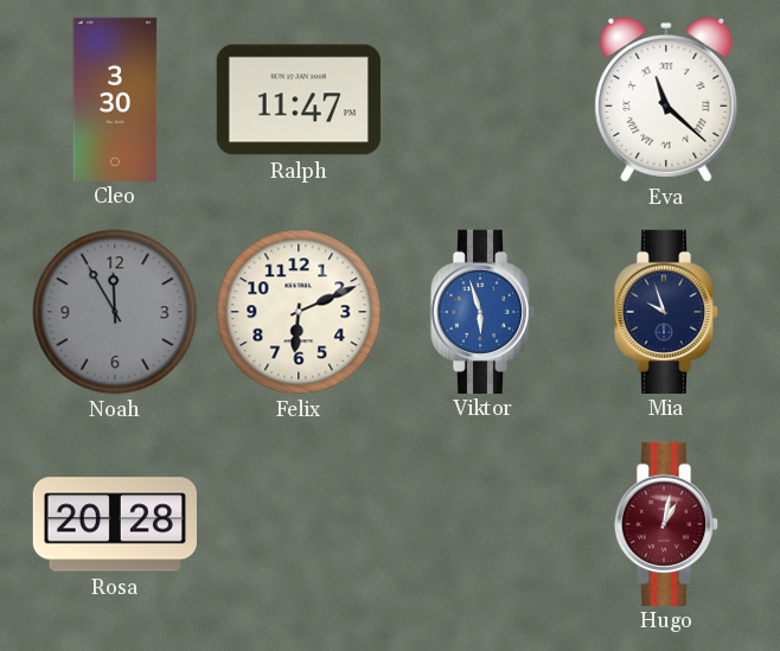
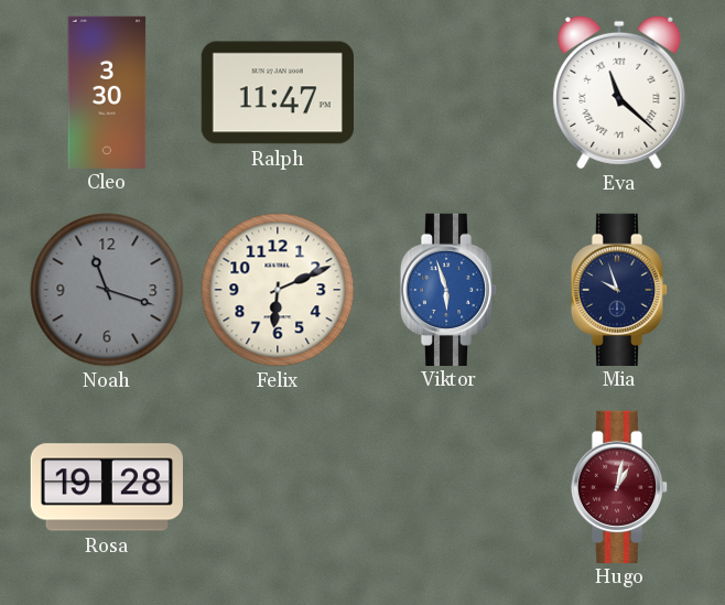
Noah: 11:55 -> 11:18
Rosa: 20:28 -> 19:28
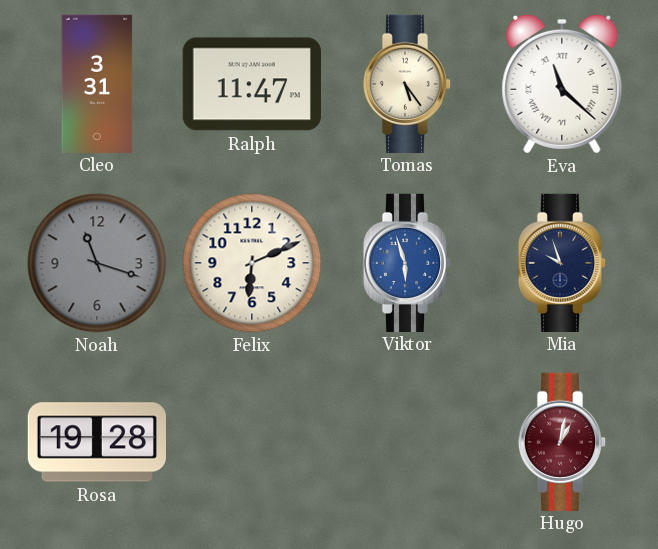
Cleo: 3:30 -> 3:31
Tomas: none -> 5:24
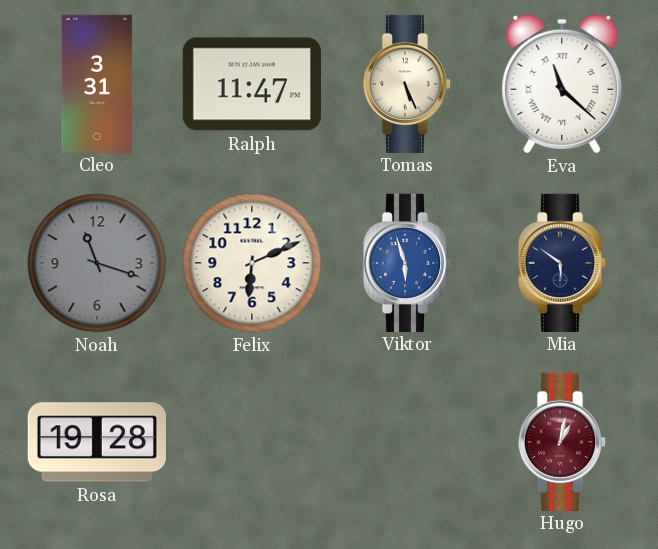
Tomas: 5:24 -> 5:26
Mia: 9:57 -> 5:51
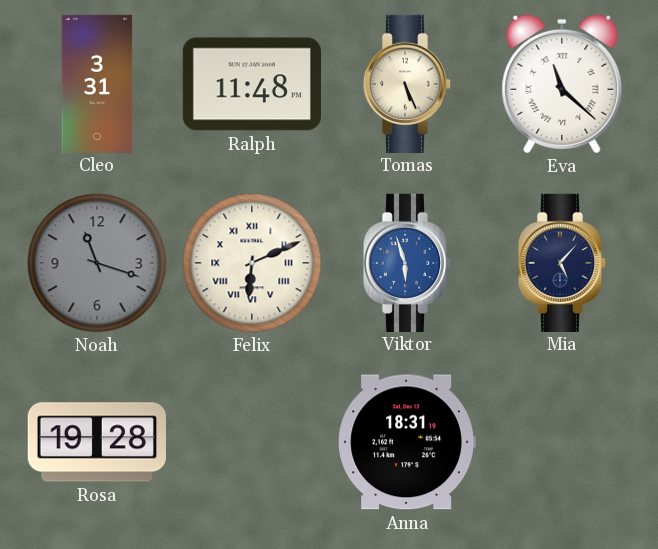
Ralph: 11:47 -> 11:48
Felix numerals: Arabic -> Roman
Mia: 5:51 -> 5:07
Anna: none -> 18:31
Hugo: 1:02 -> none
